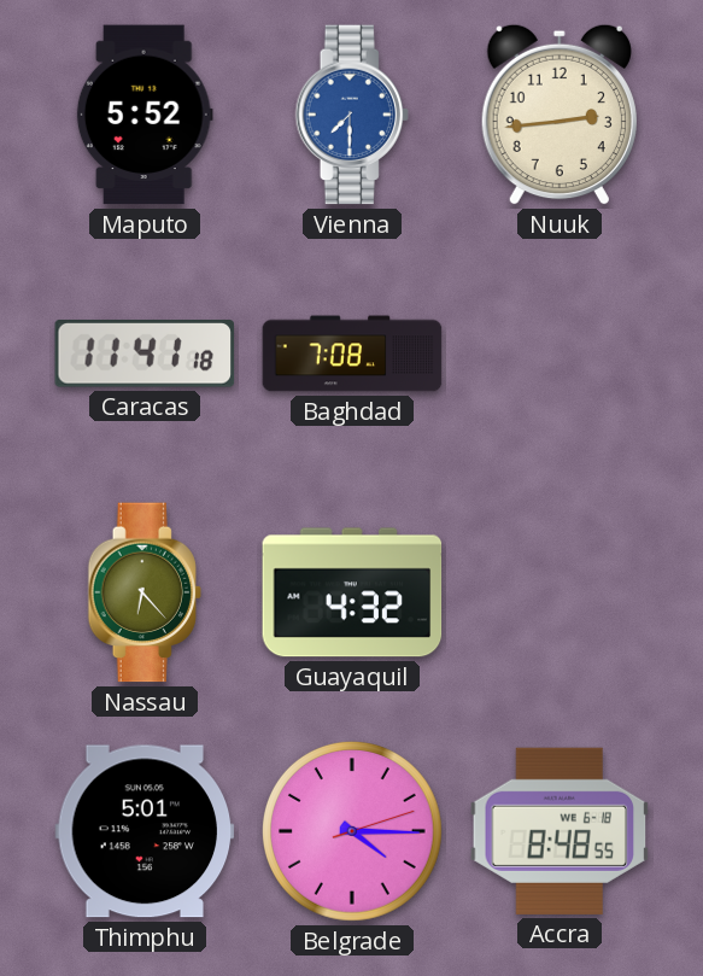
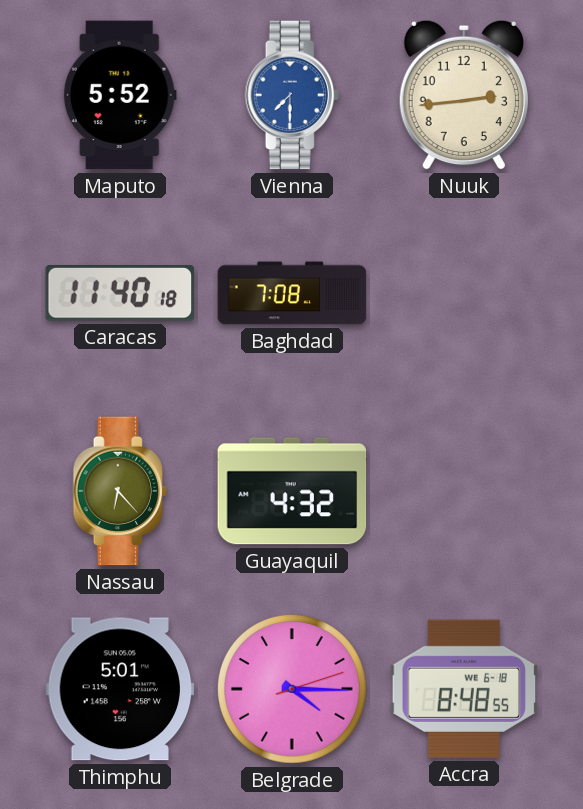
Caracas: 11:41 -> 11:40
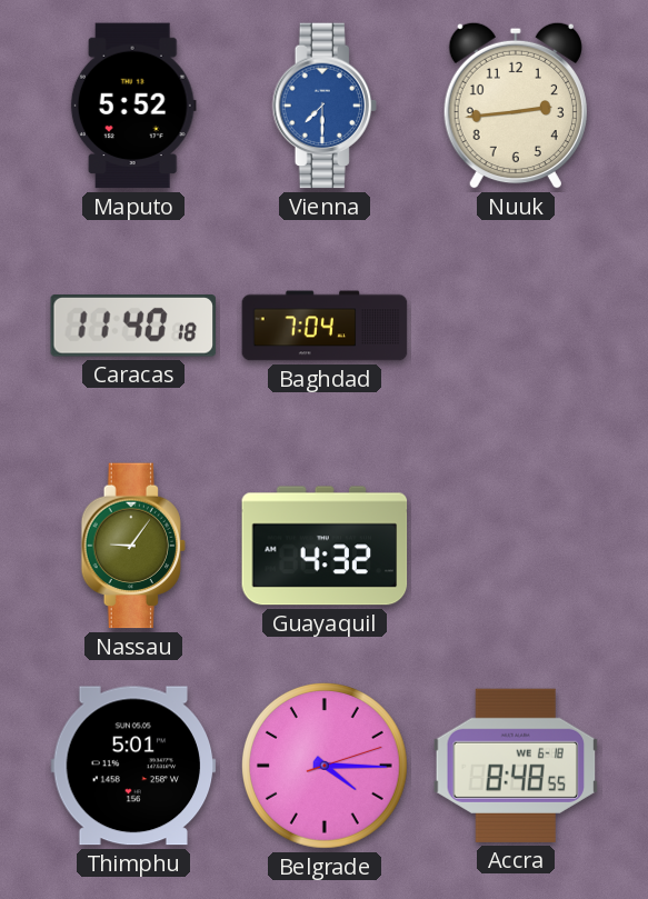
Baghdad: 7:08 -> 7:04
Nassau: 6:23 -> 9:06
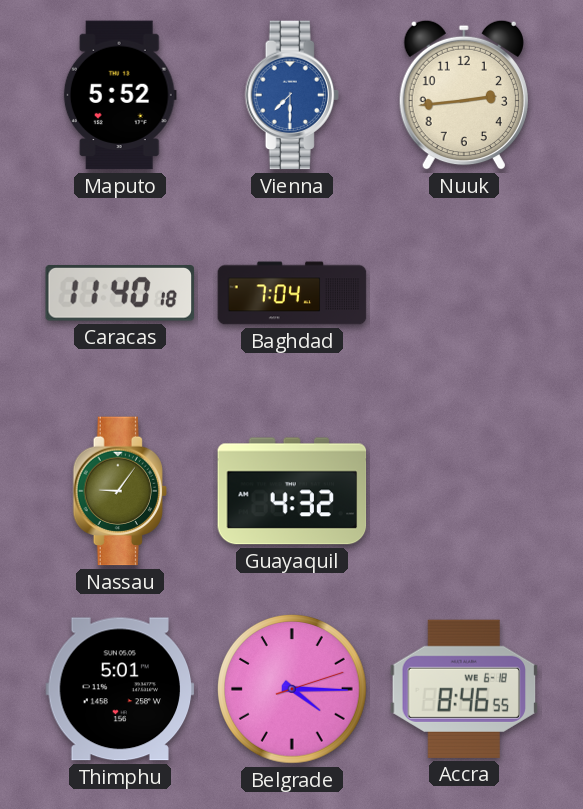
Accra: 8:48 -> 8:46
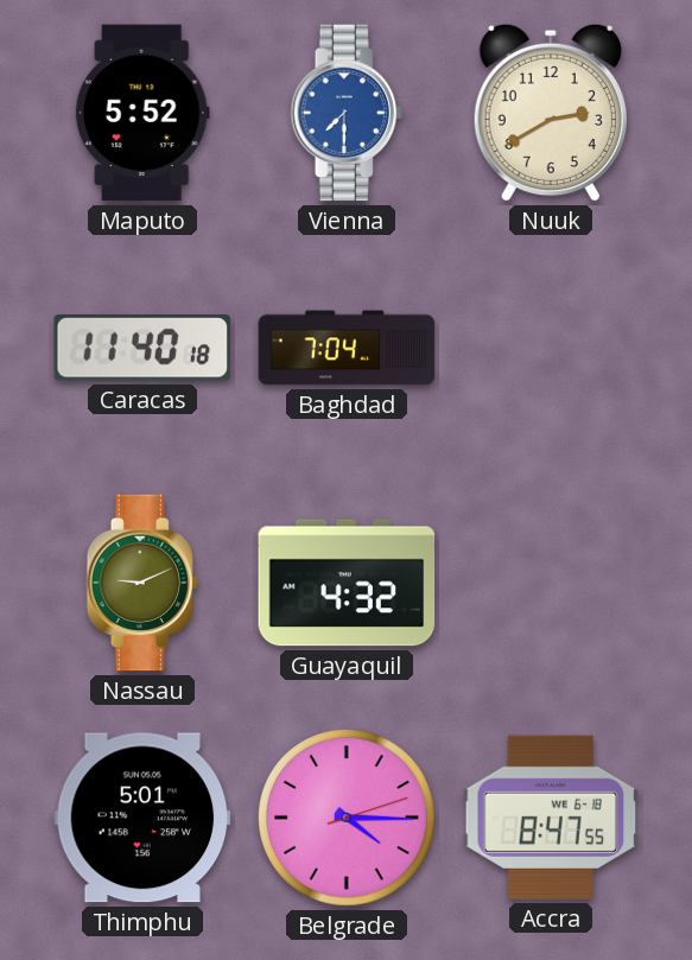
Nuuk: 2:44 -> 2:40
Nassau: 9:06 -> 9:11
Accra: 8:46 -> 8:47
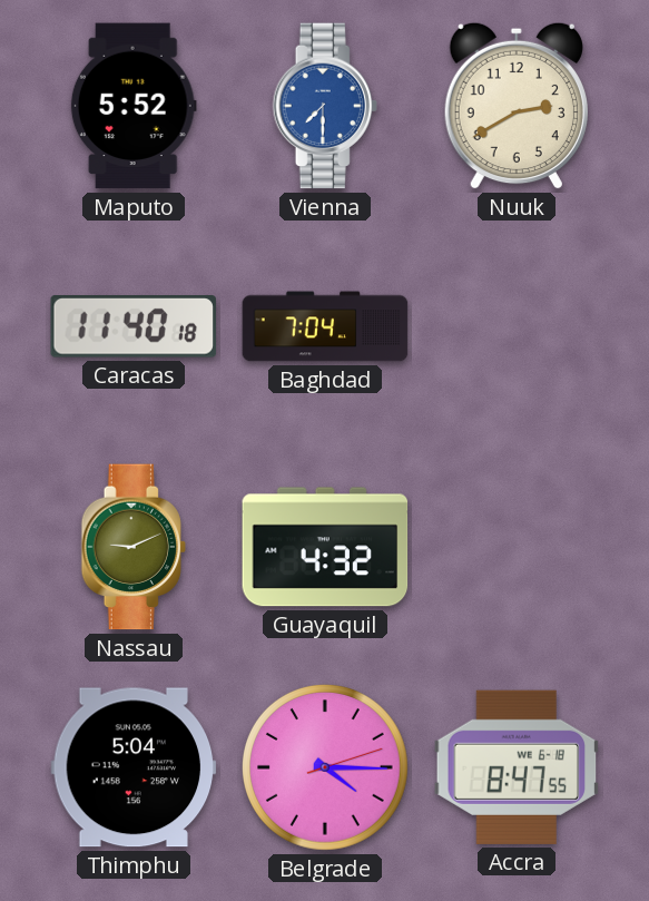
Thimphu: 5:01 -> 5:04
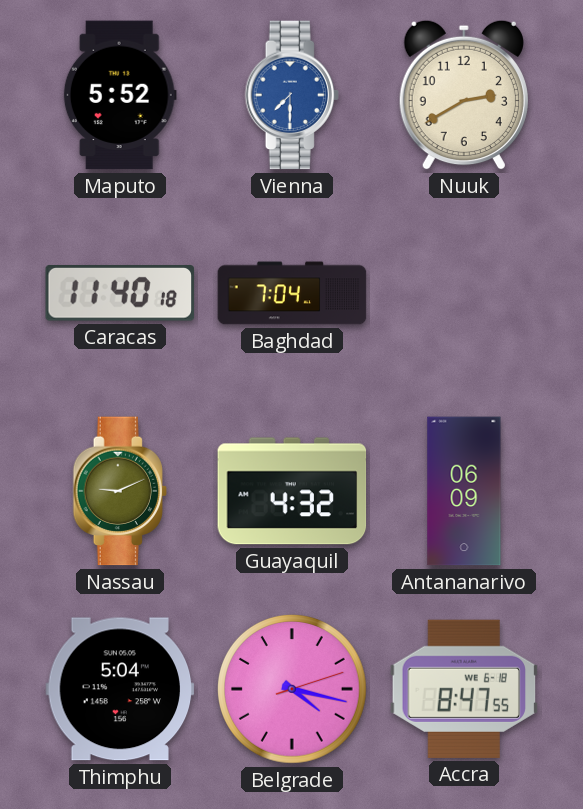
Antananarivo: none -> 06:09
Belgrade: 4:15 -> 4:17
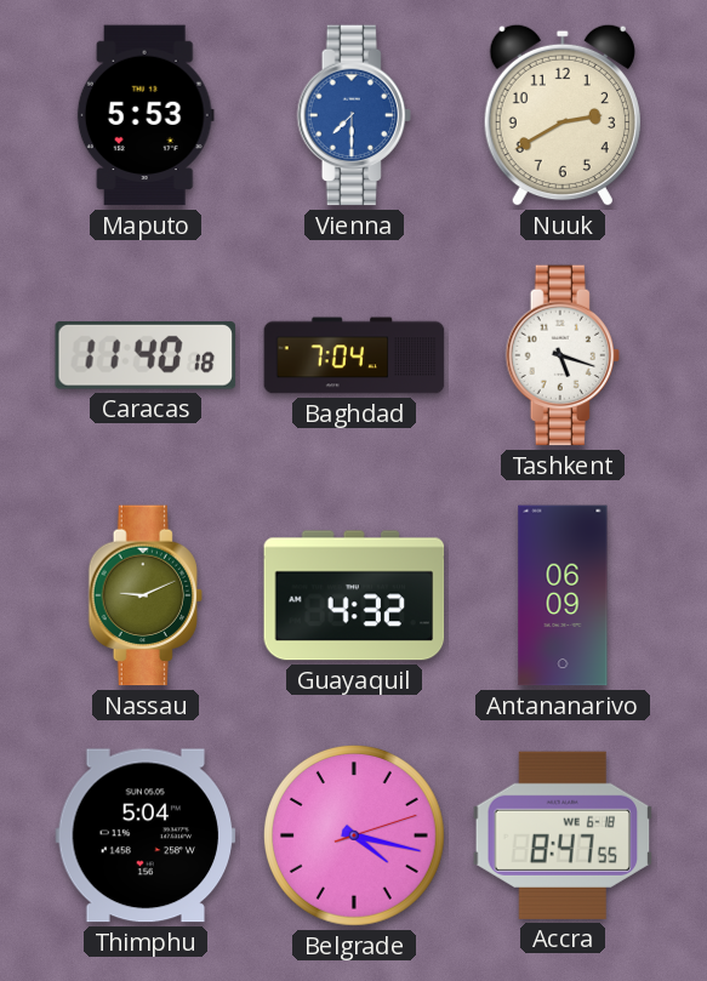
Maputo: 5:52 -> 5:53
Tashkent: none -> 5:18
